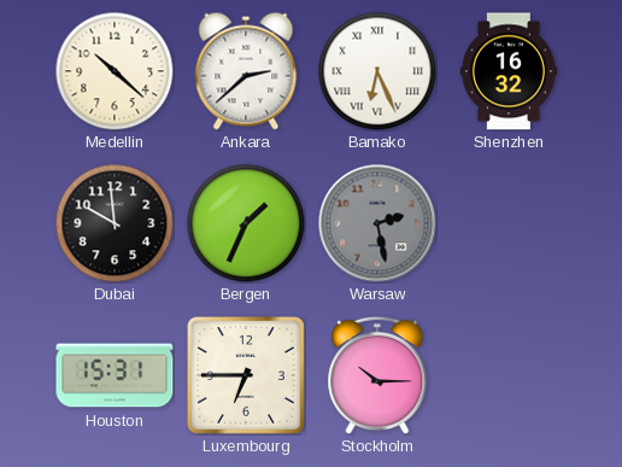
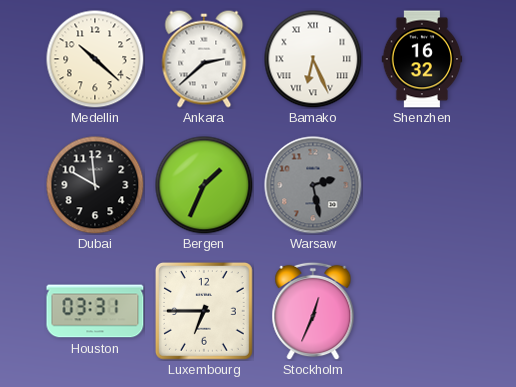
Houston: 15:31 -> 03:31
Stockholm: 10:15 -> 12:34
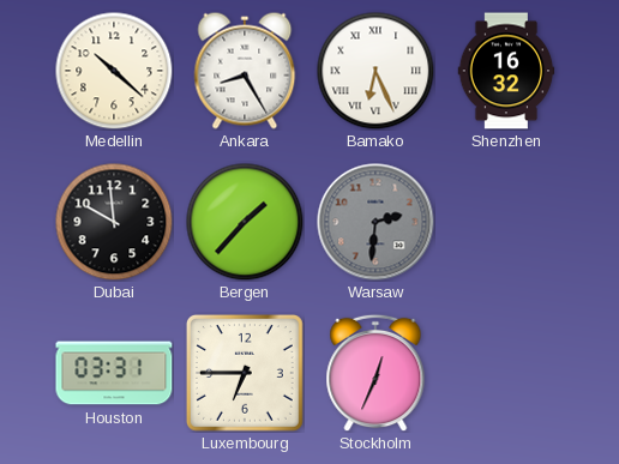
Ankara: 2:38 -> 8:25
Bergen: 1:34 -> 1:37
Warsaw: 2:28 -> 2:31
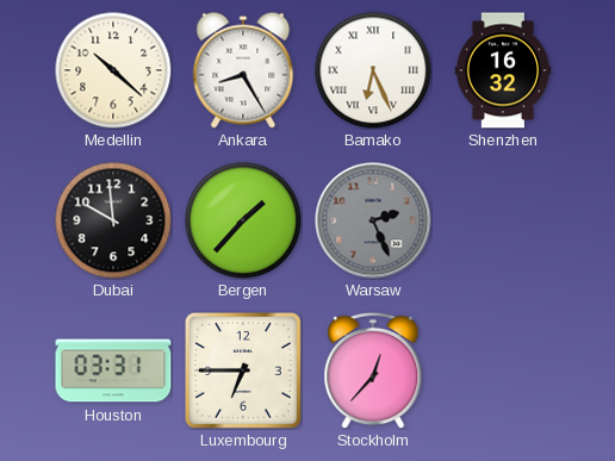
Warsaw: 2:31 -> 2:26
Stockholm: 12:34 -> 12:37
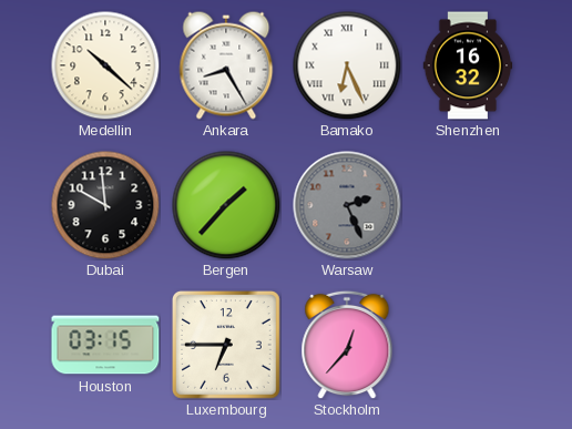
Houston: 03:31 -> 03:15
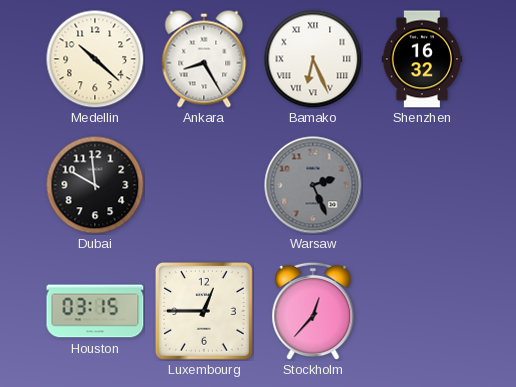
Bergen: 1:37 -> none
Luxembourg: 6:45 -> 12:45
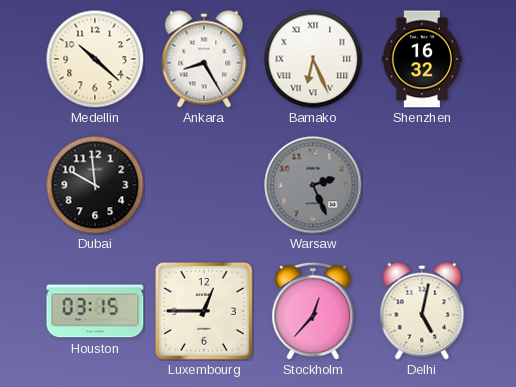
Delhi: none -> 5:02
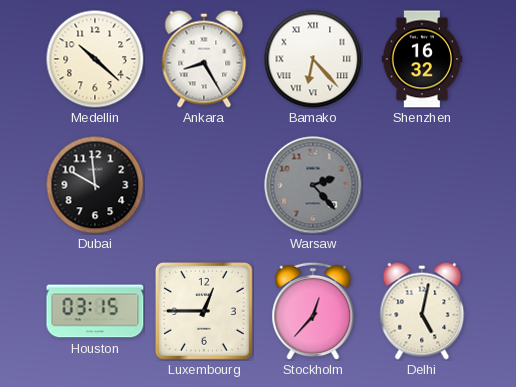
Bamako: 6:26 -> 6:23
Warsaw: 2:26 -> 2:23
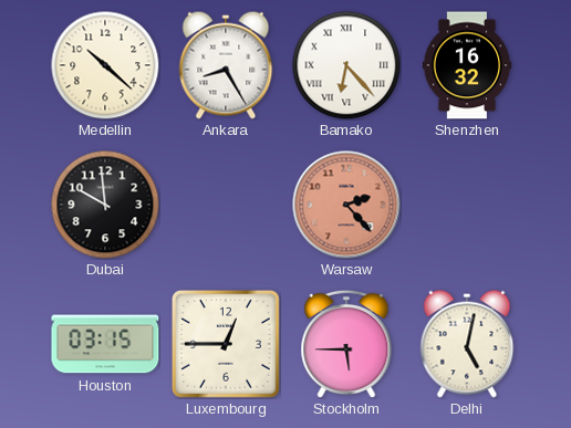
Warsaw dial: grey -> salmon
Stockholm: 12:37 -> 5:45
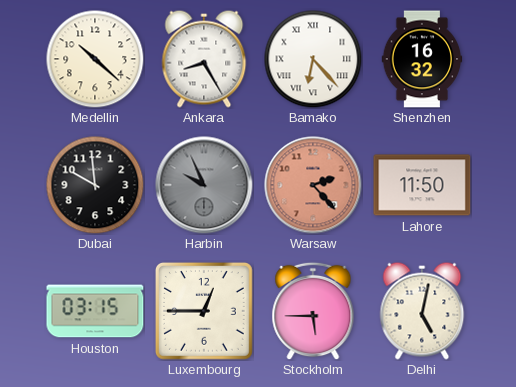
Harbin: none -> 9:56
Lahore: none -> 11:50
